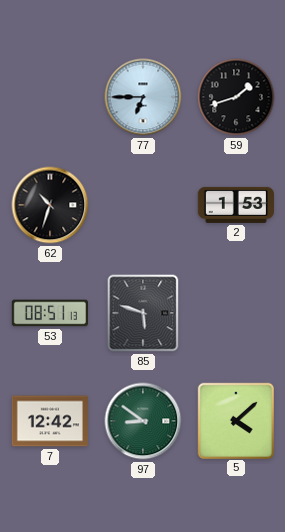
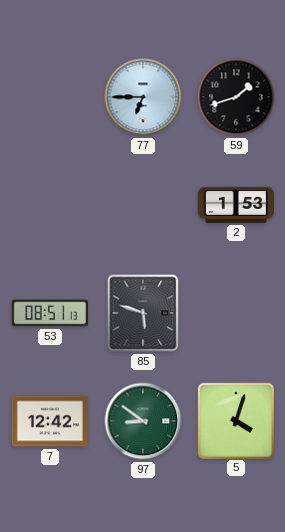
62: 10:33 -> none
5: 4:08 -> 4:03
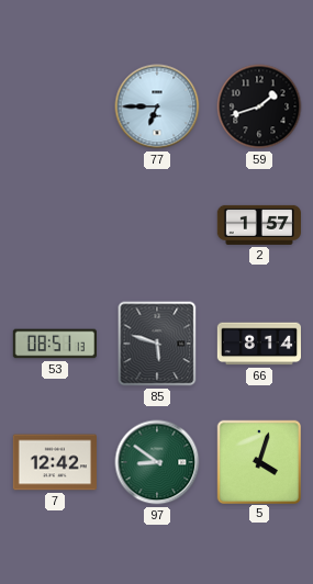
2: 1:53 -> 1:57
66: none -> 8:14
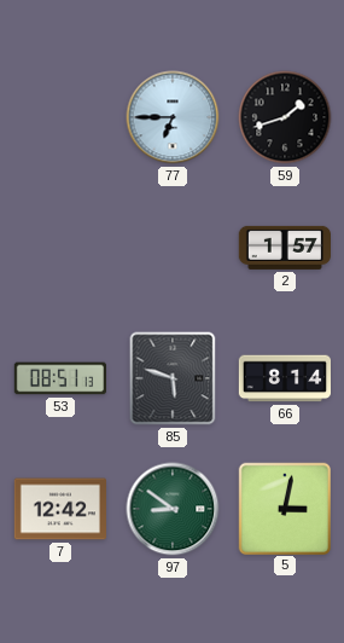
5: 4:03 -> 3:02
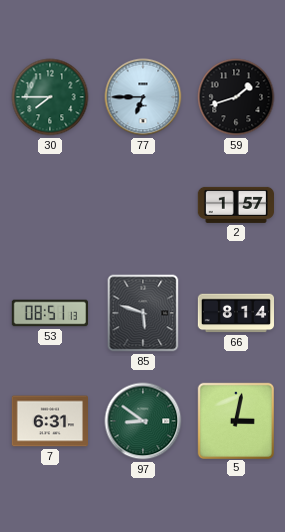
30: none -> 7:45
7: 12:42 -> 6:31
